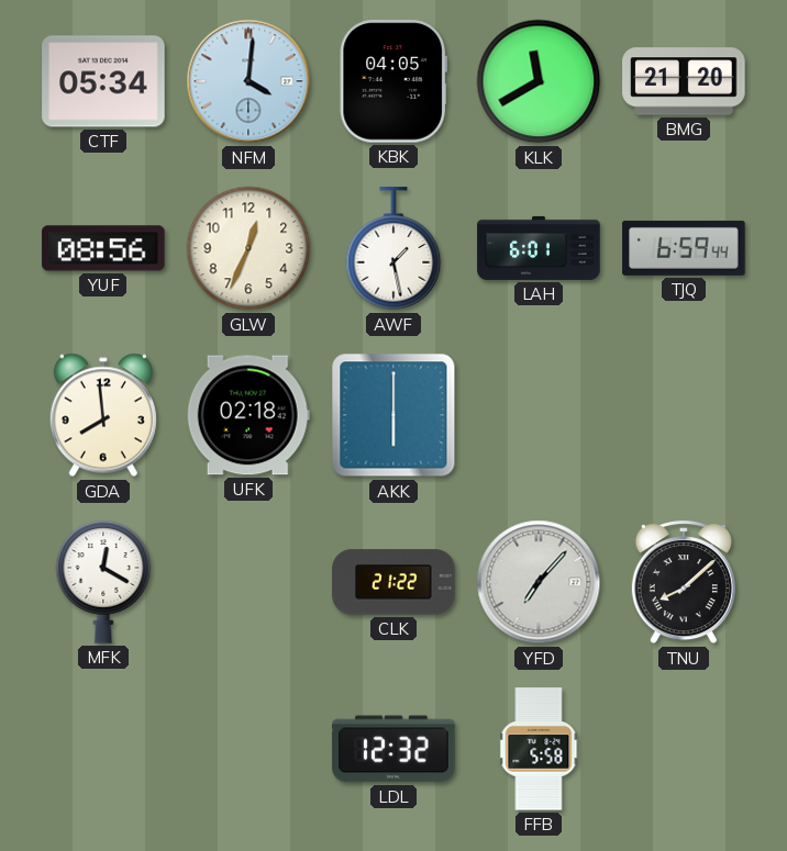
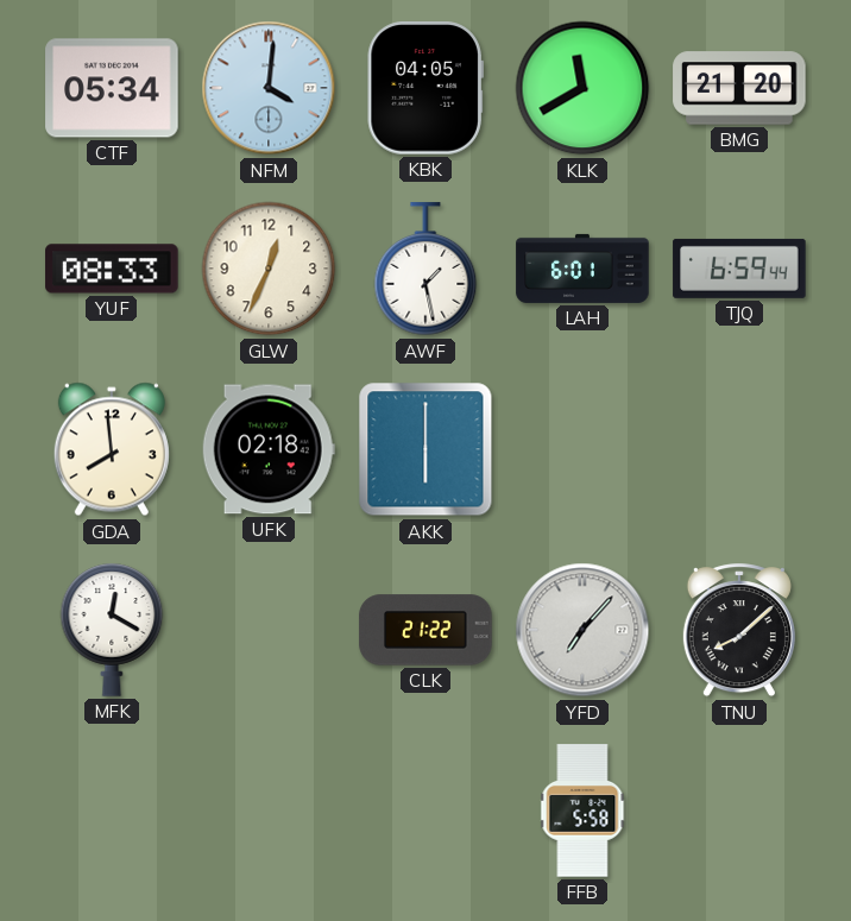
YUF: 08:56 -> 08:33
LDL: 12:32 -> none
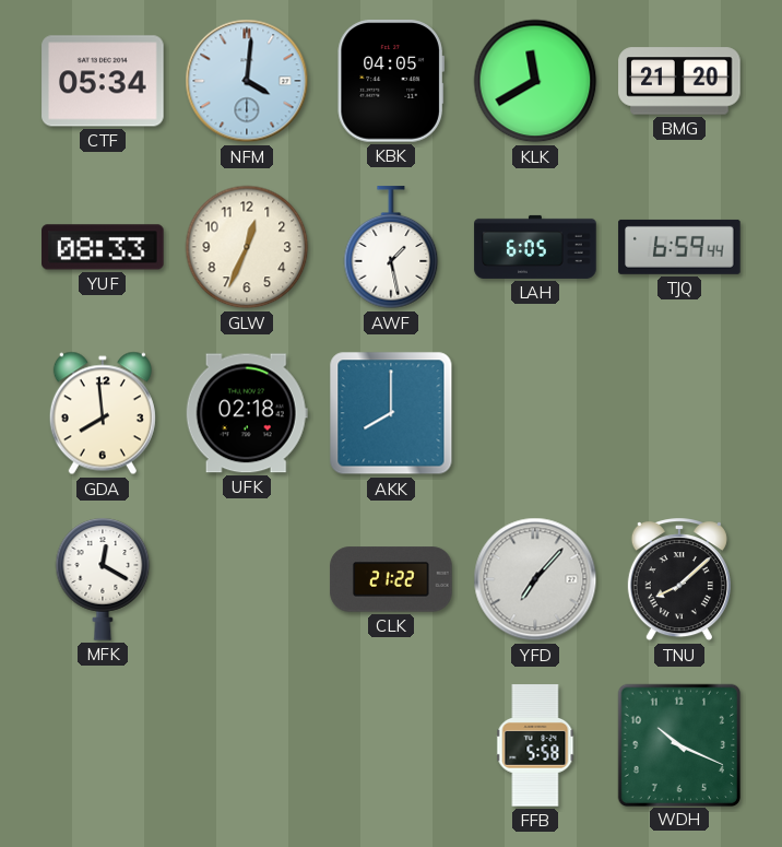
LAH: 6:01 -> 6:05
AKK: 6:00 -> 8:00
WDH: none -> 10:19
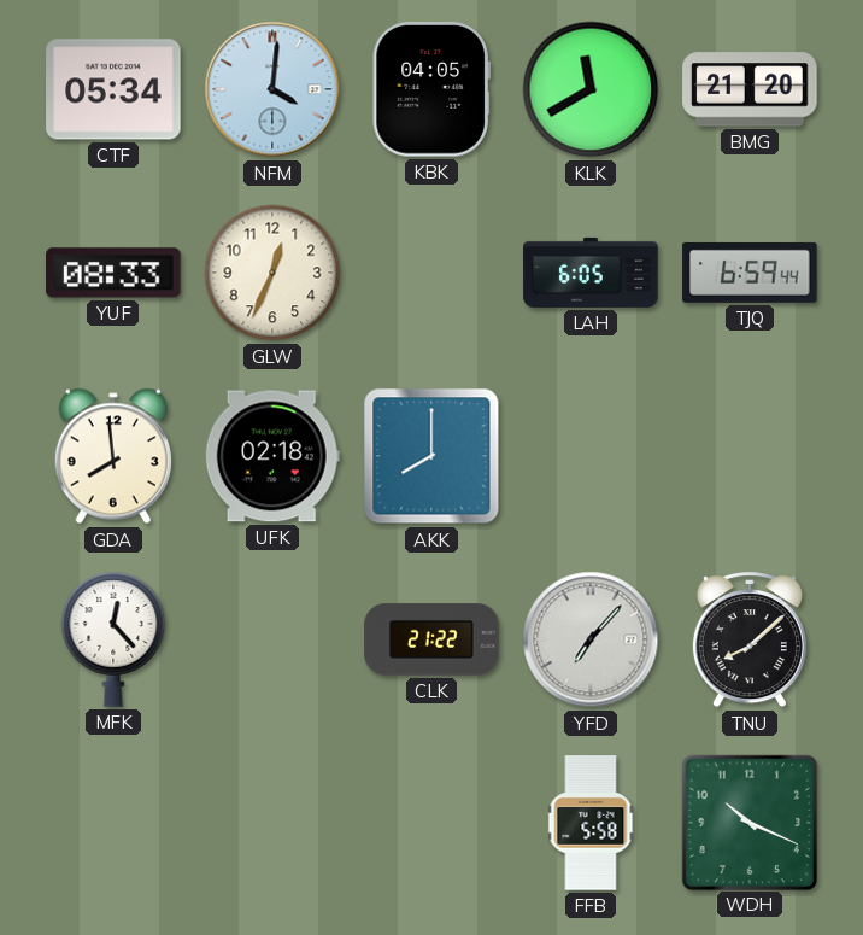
AWF: 1:28 -> none
MFK: 12:20 -> 12:23
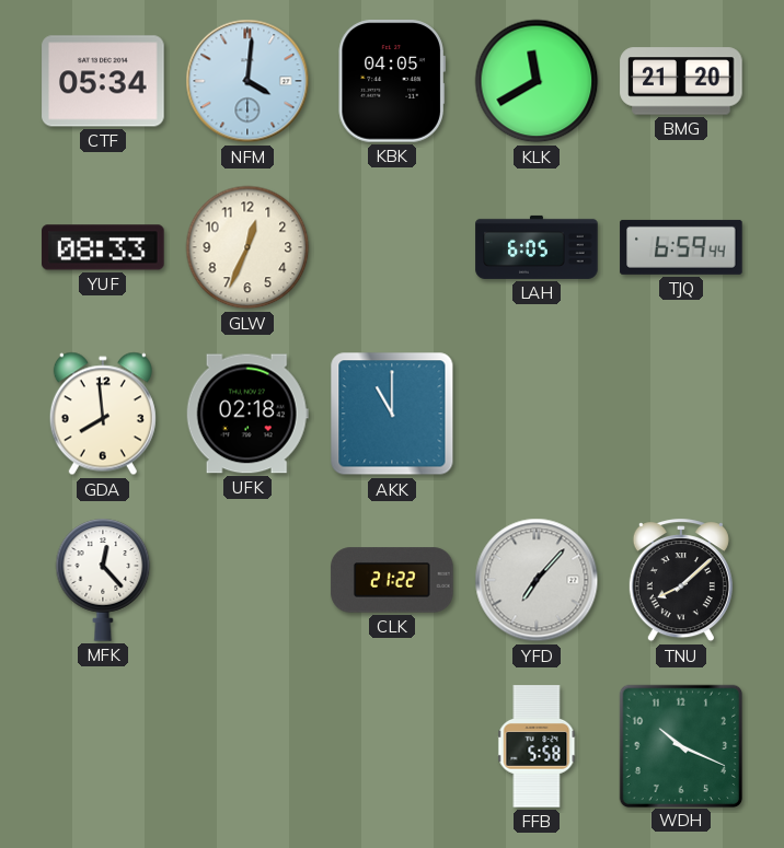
AKK: 8:00 -> 11:00
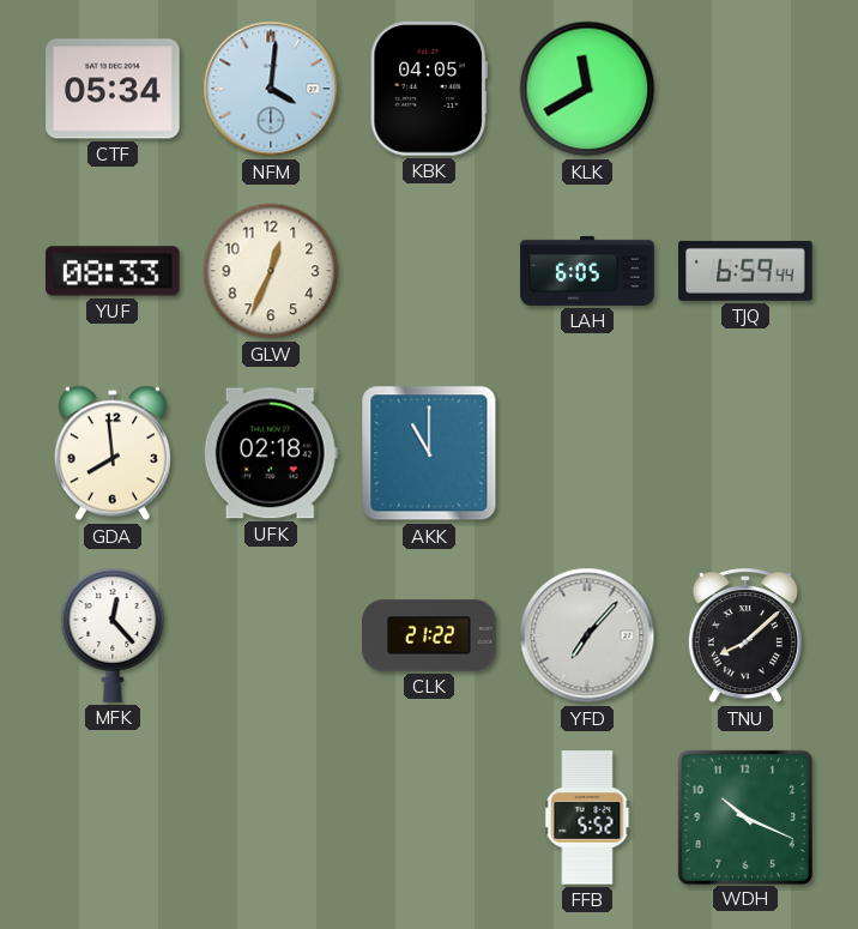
BMG: 21:20 -> none
FFB: 5:58 -> 5:52
